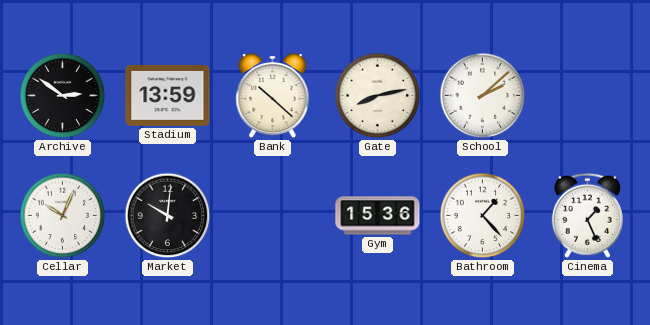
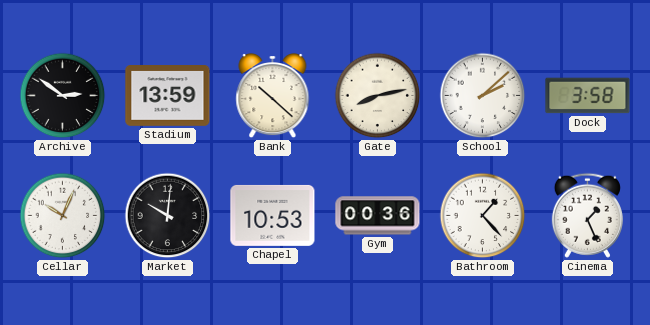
Dock: none -> 3:58
Chapel: none -> 10:53
Gym: 15:36 -> 00:36
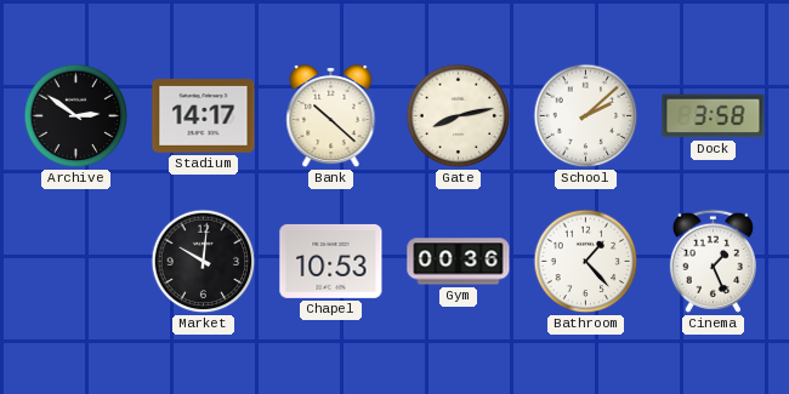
Stadium: 13:59 -> 14:17
Cellar: 10:04 -> none
